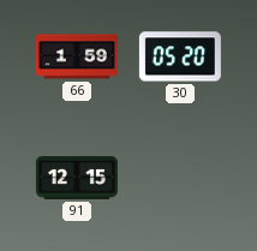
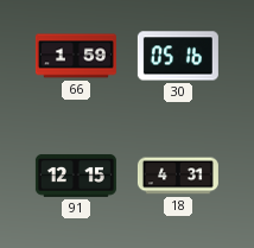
30: 05:20 -> 05:16
18: none -> 4:31
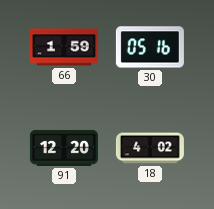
91: 12:15 -> 12:20
18: 4:31 -> 4:02
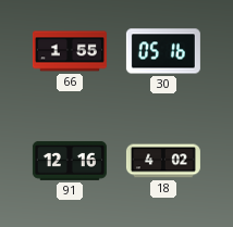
66: 1:59 -> 1:55
91: 12:20 -> 12:16
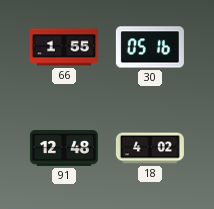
91: 12:16 -> 12:48
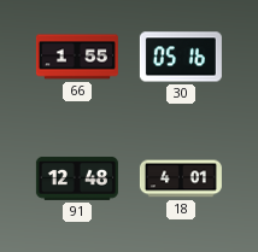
18: 4:02 -> 4:01
